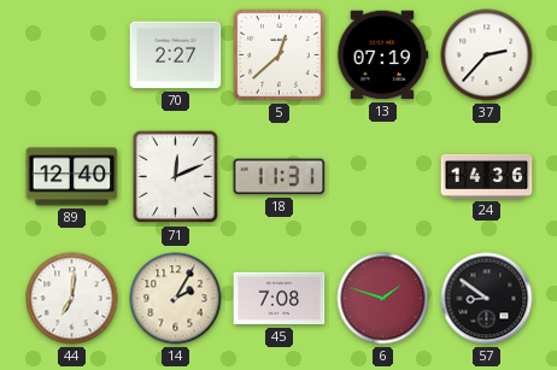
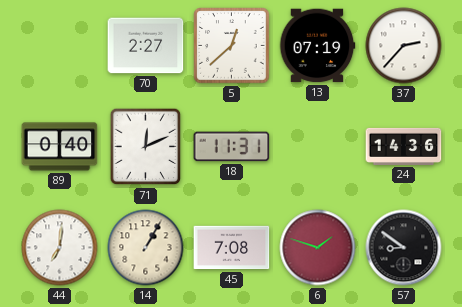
89: 12:40 -> 0:40
14: 2:05 -> 1:05
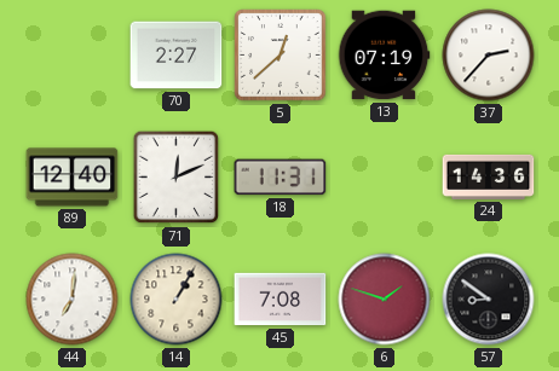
89: 0:40 -> 12:40
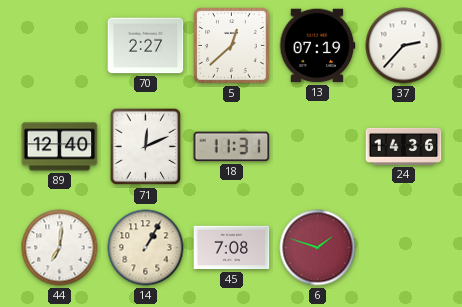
57: 8:51 -> none
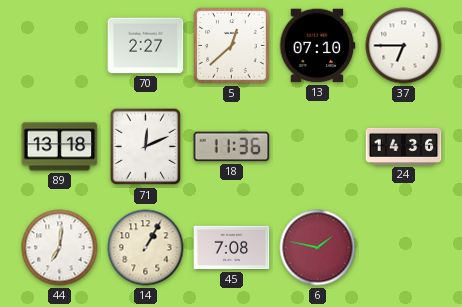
13: 07:19 -> 07:10
37: 2:37 -> 6:45
89: 12:40 -> 13:18
18: 11:31 -> 11:36
6: 1:48 -> 1:47
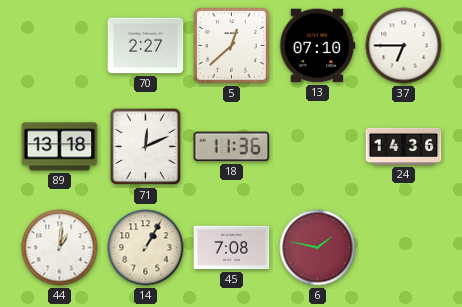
44: 7:01 -> 1:01
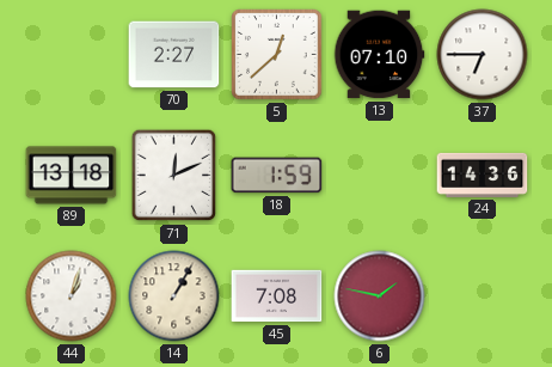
18: 11:36 -> 1:59
44: 1:01 -> 1:03
